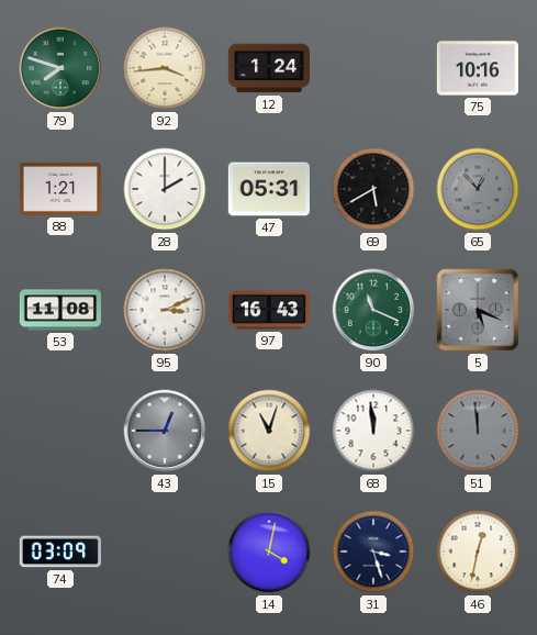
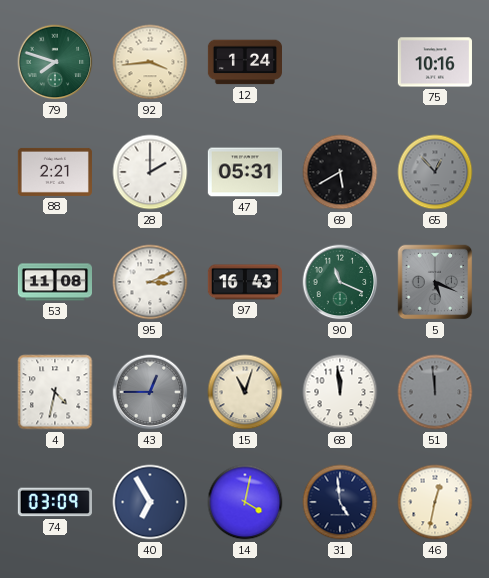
88: 1:21 -> 2:21
4: none -> 4:32
40: none -> 6:55
31: 3:27 -> 4:59
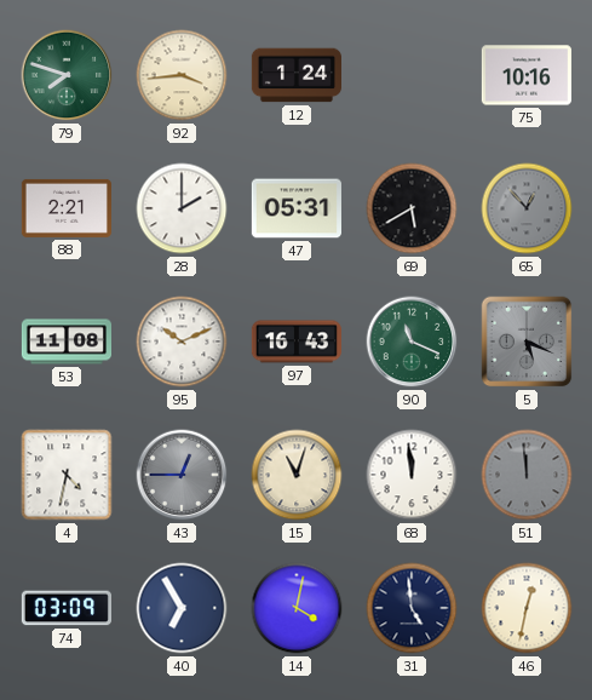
95: 3:11 -> 10:11
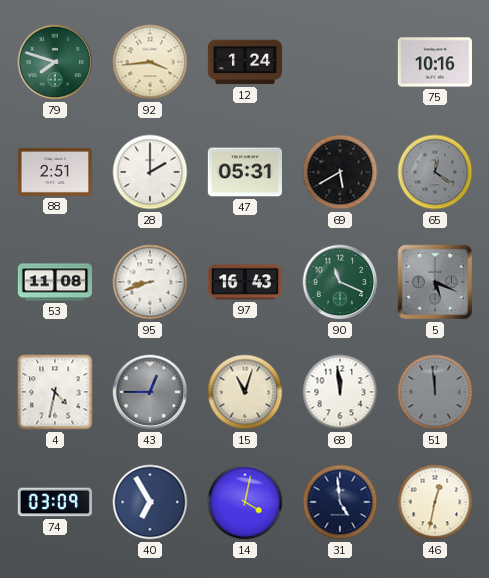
88: 2:21 -> 2:51
65: 12:53 -> 12:21
95: 10:11 -> 8:42
